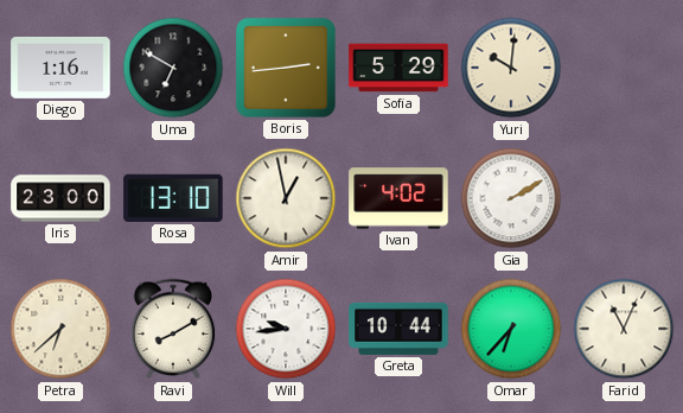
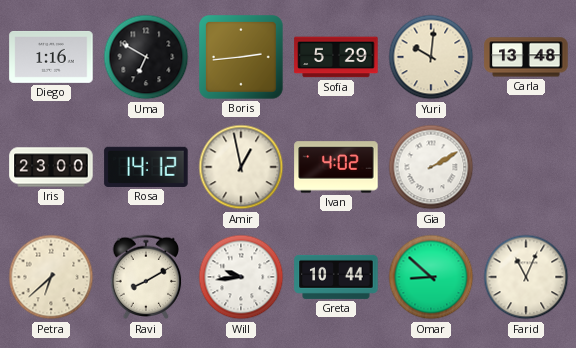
Carla: none -> 13:48
Rosa: 13:10 -> 14:12
Omar: 6:37 -> 8:52
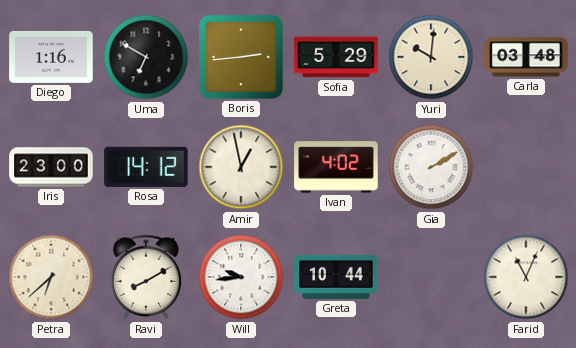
Carla: 13:48 -> 03:48
Omar: 8:52 -> none
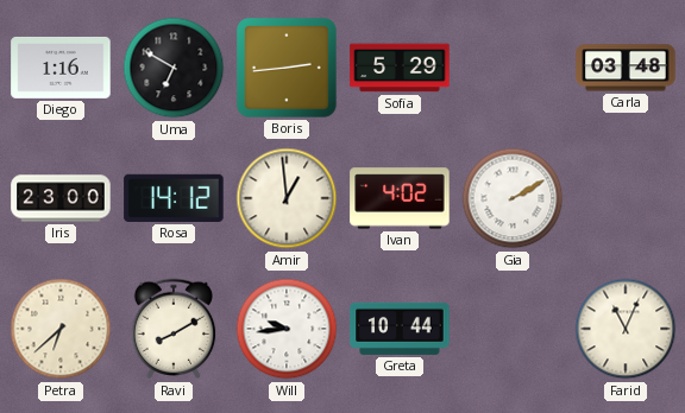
Yuri: 10:01 -> none
Amir: 12:58 -> 12:59
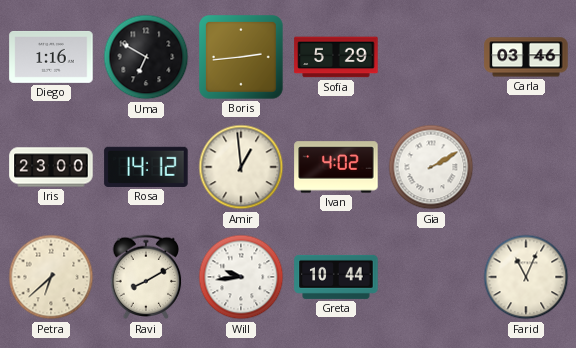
Carla: 03:48 -> 03:46
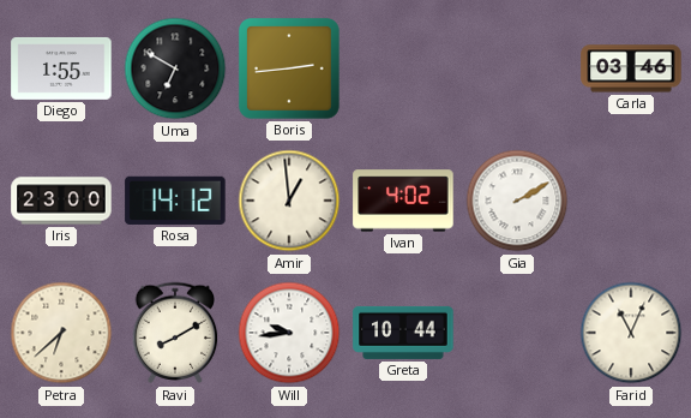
Diego: 1:16 -> 1:55
Sofia: 5:29 -> none
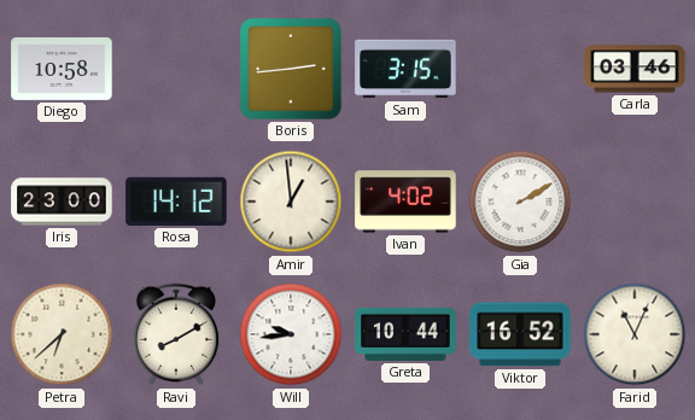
Diego: 1:55 -> 10:58
Uma: 6:50 -> none
Sam: none -> 3:15
Viktor: none -> 16:52
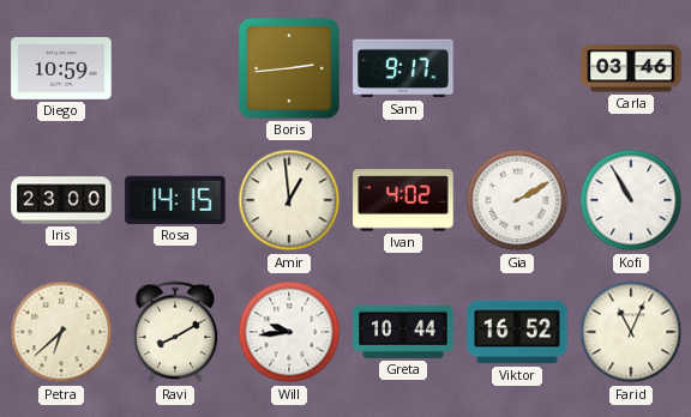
Diego: 10:58 -> 10:59
Sam: 3:15 -> 9:17
Rosa: 14:12 -> 14:15
Kofi: none -> 10:55
